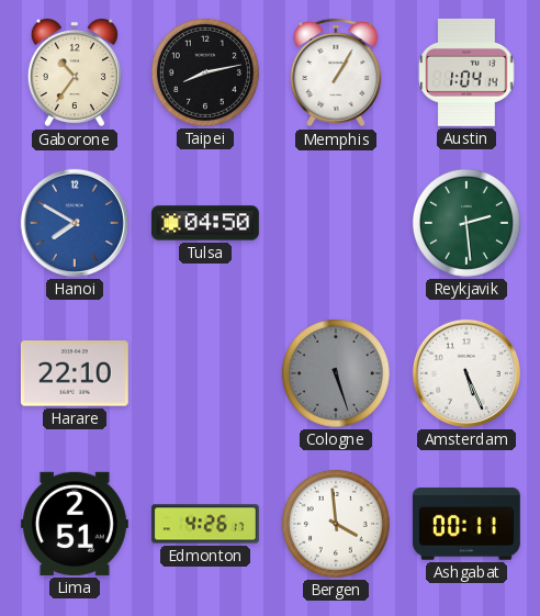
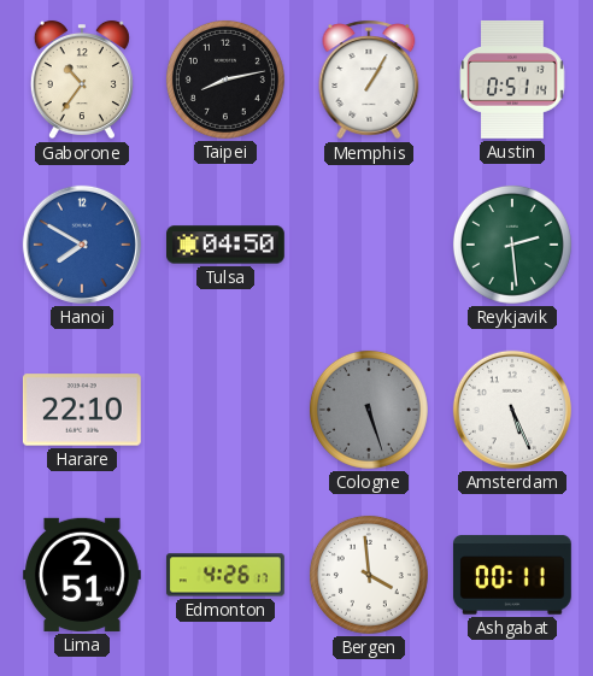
Austin: 1:04 -> 0:51
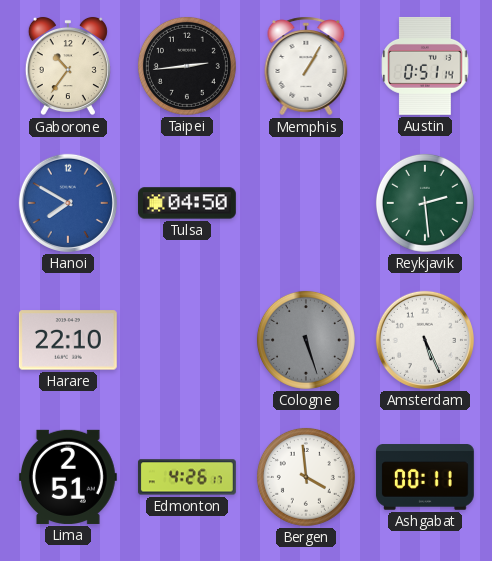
Taipei: 8:13 -> 2:44
